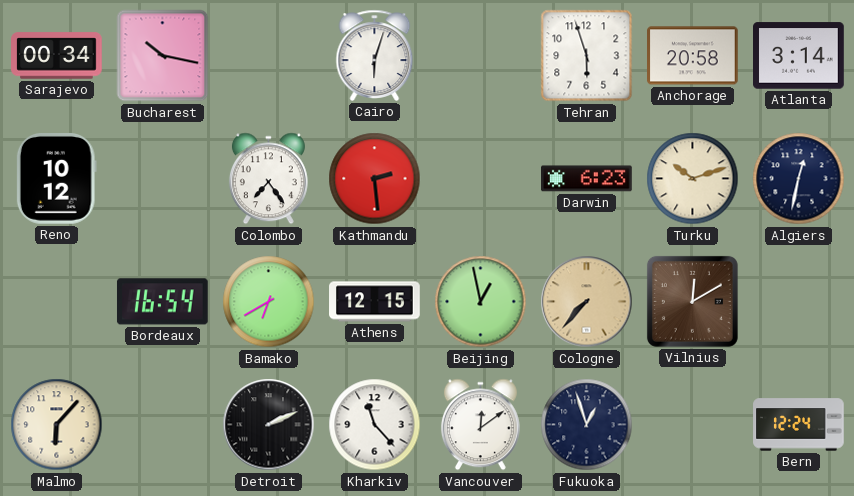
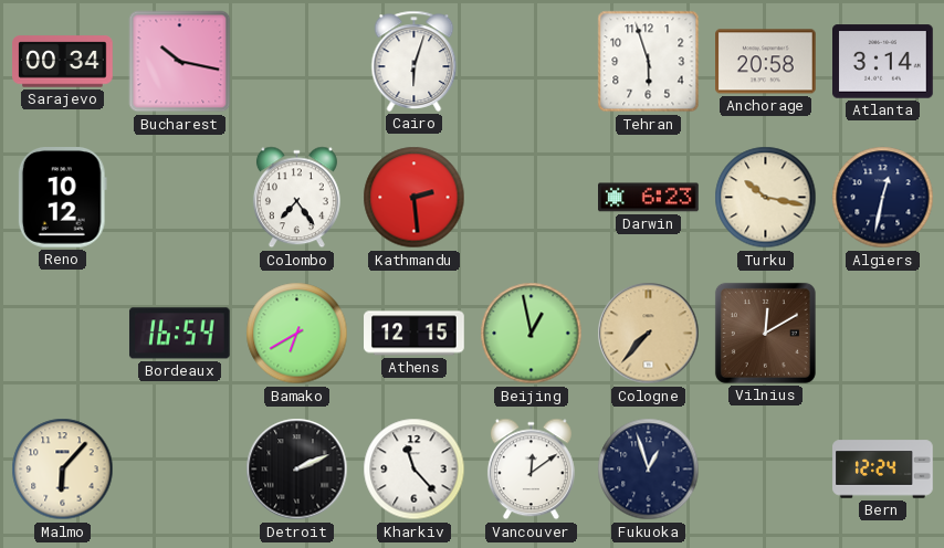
Turku: 10:12 -> 10:17
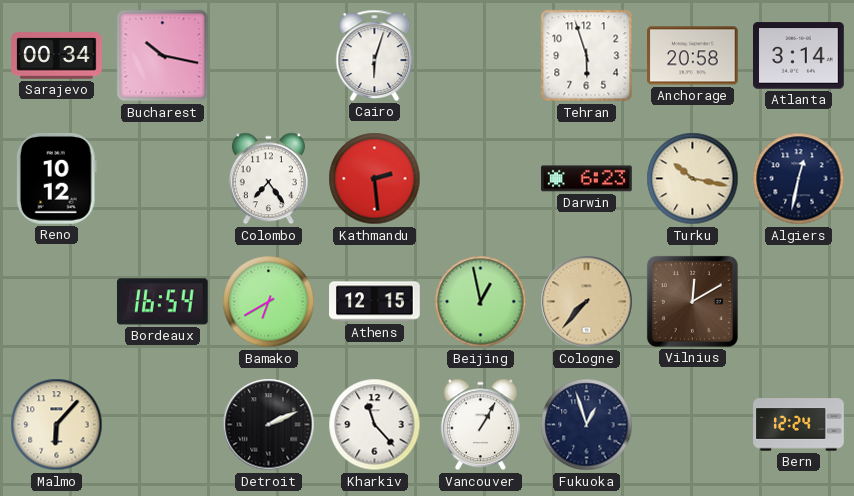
Vancouver: 12:09 -> 1:05
